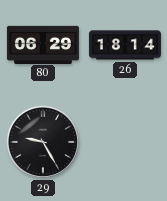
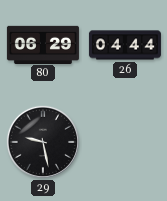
26: 18:14 -> 04:44
29: 9:25 -> 9:28
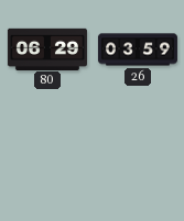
26: 04:44 -> 03:59
29: 9:28 -> none
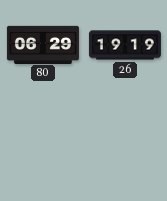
26: 03:59 -> 19:19
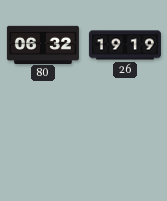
80: 06:29 -> 06:32
